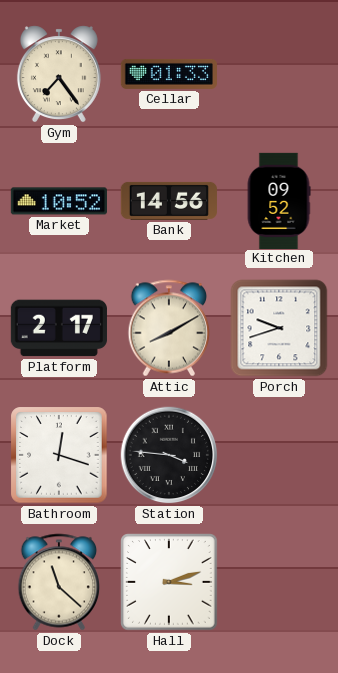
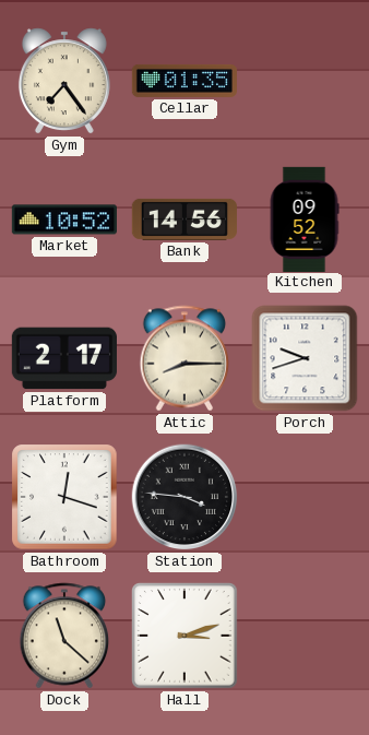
Cellar: 01:33 -> 01:35
Attic: 8:10 -> 8:15
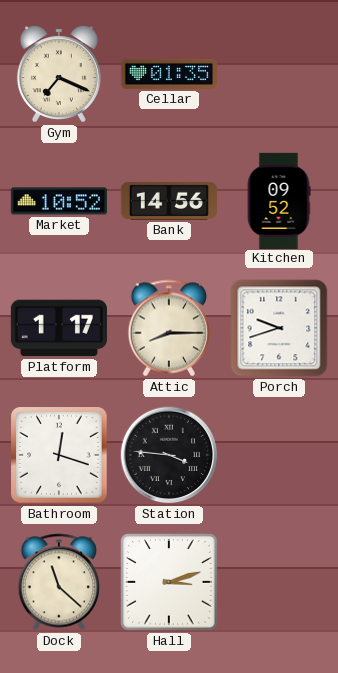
Gym: 7:24 -> 7:19
Platform: 2:17 -> 1:17
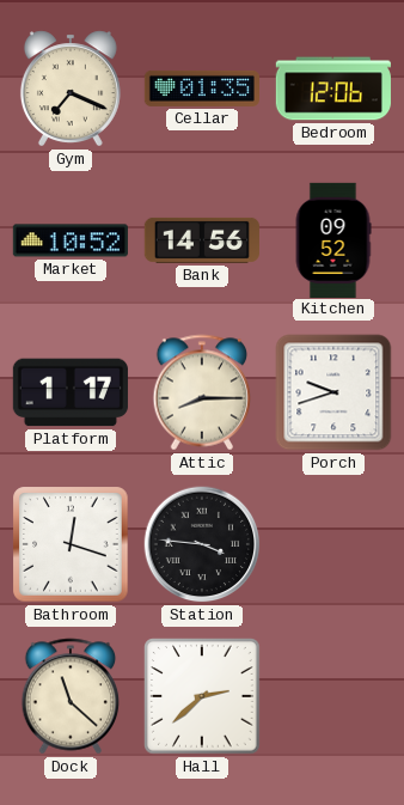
Bedroom: none -> 12:06
Hall: 3:12 -> 2:38
